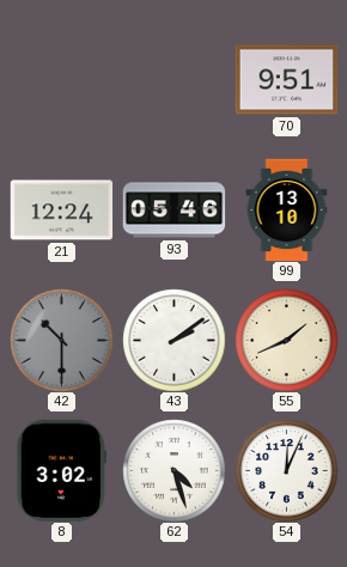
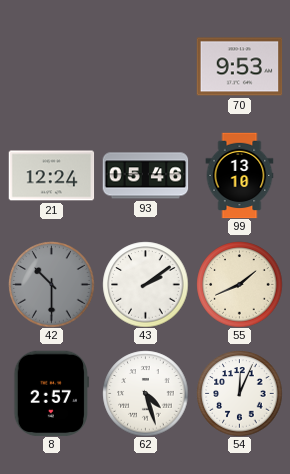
70: 9:51 -> 9:53
8: 3:02 -> 2:57
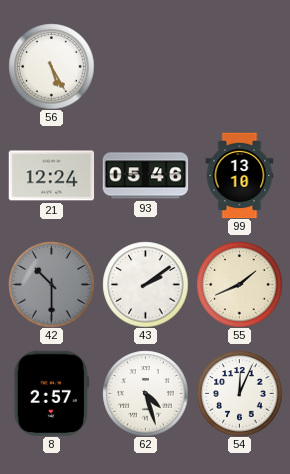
56: none -> 5:25
70: 9:53 -> none
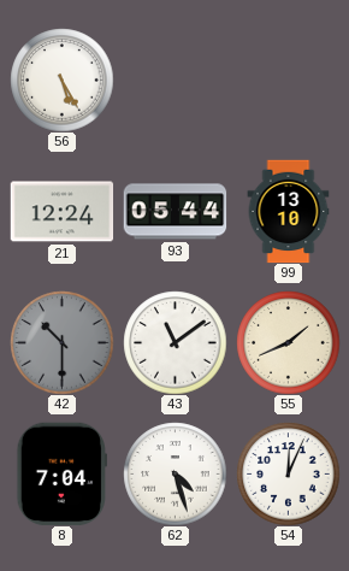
93: 05:46 -> 05:44
43: 2:09 -> 11:09
8: 2:57 -> 7:04
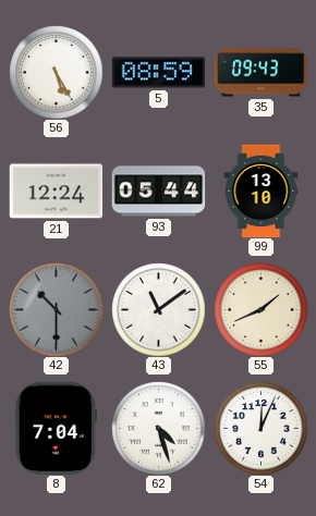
5: none -> 08:59
35: none -> 09:43
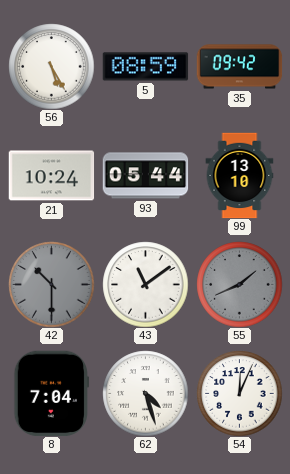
35: 09:43 -> 09:42
21: 12:24 -> 10:24
55 dial: cream -> grey
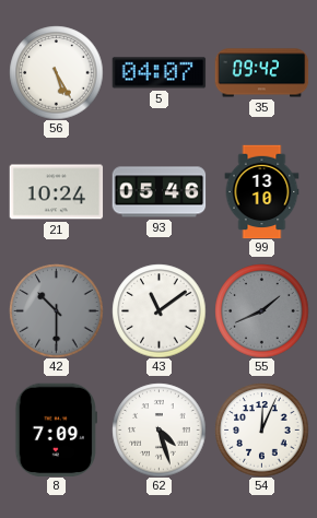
5: 08:59 -> 04:07
93: 05:44 -> 05:46
8: 7:04 -> 7:09
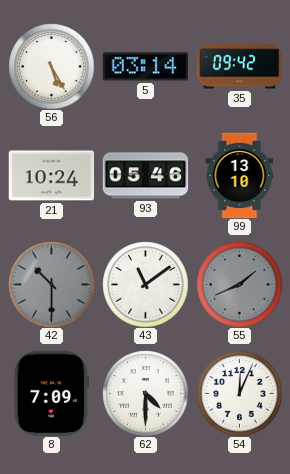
5: 04:07 -> 03:14
62: 4:27 -> 4:30
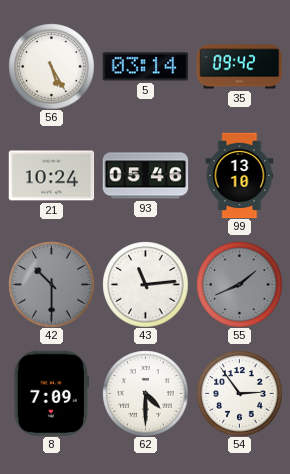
43: 11:09 -> 11:14
54: 12:04 -> 2:54
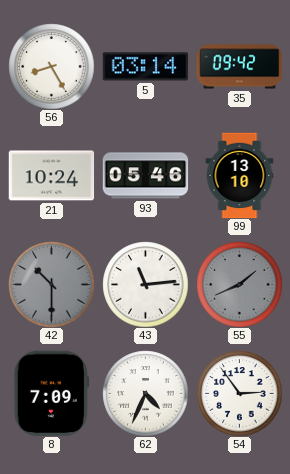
56: 5:25 -> 8:25
62: 4:30 -> 4:34
